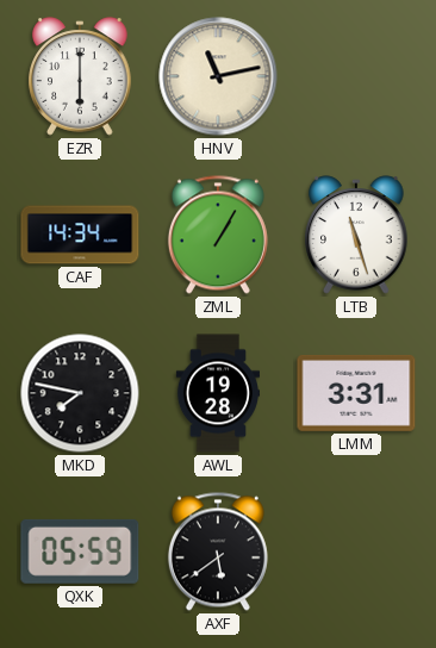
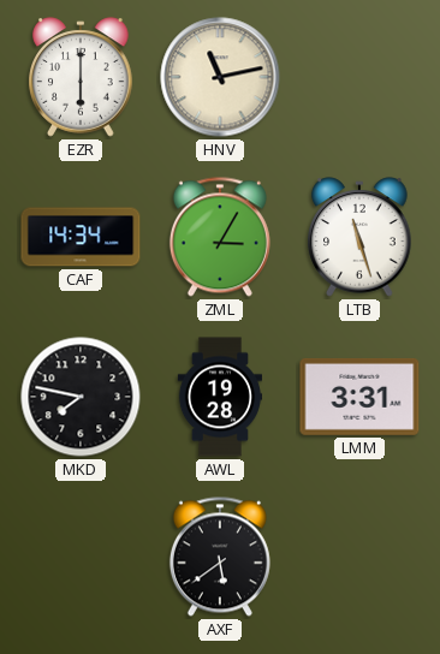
ZML: 1:05 -> 3:05
QXK: 05:59 -> none
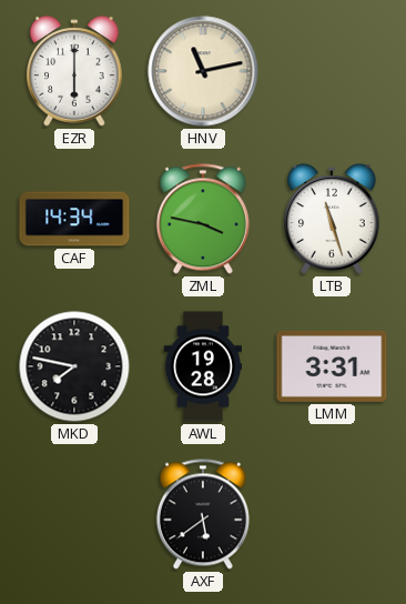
ZML: 3:05 -> 3:47
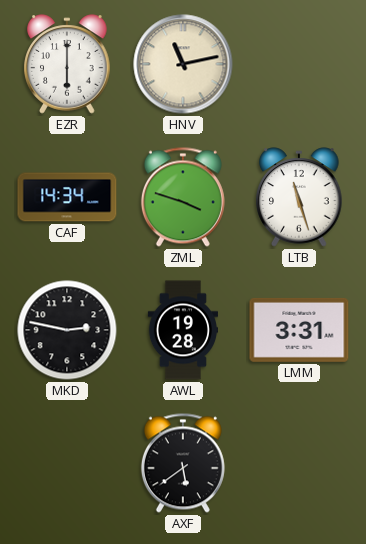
ZML: 3:47 -> 3:48
MKD: 7:47 -> 2:47
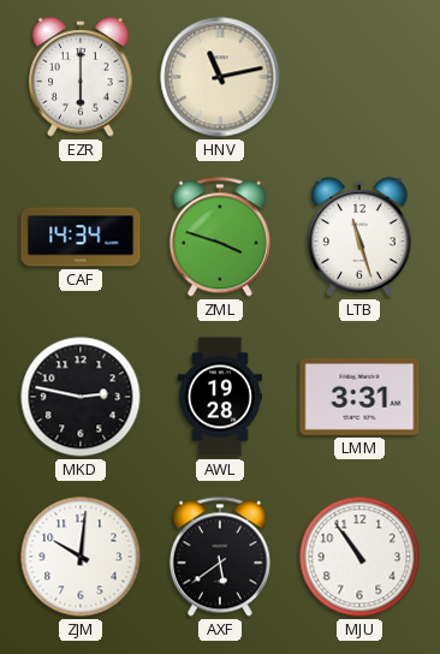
ZJM: none -> 10:01
MJU: none -> 10:54
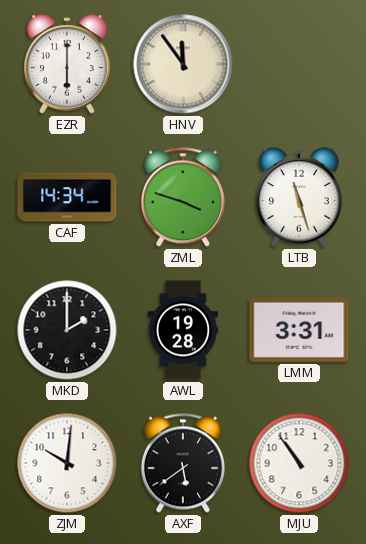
HNV: 11:13 -> 11:54
MKD: 2:47 -> 2:00
